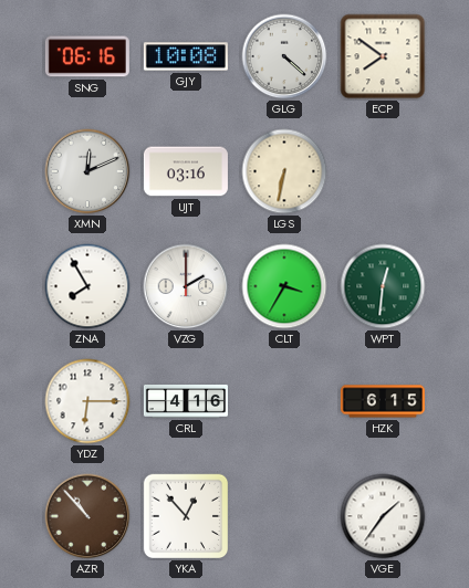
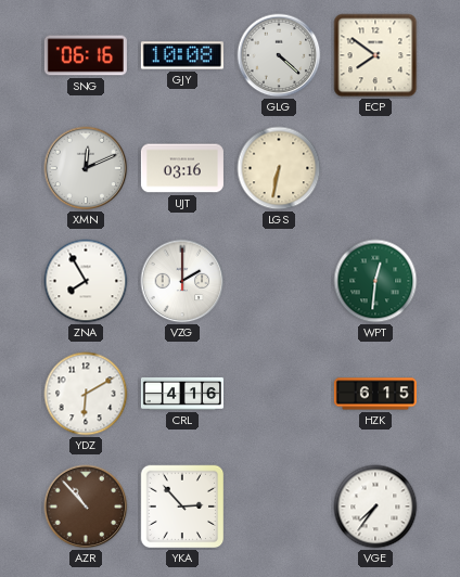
CLT: 3:35 -> none
YDZ: 6:15 -> 6:10
YKA: 12:53 -> 2:53
VGE: 1:36 -> 7:36
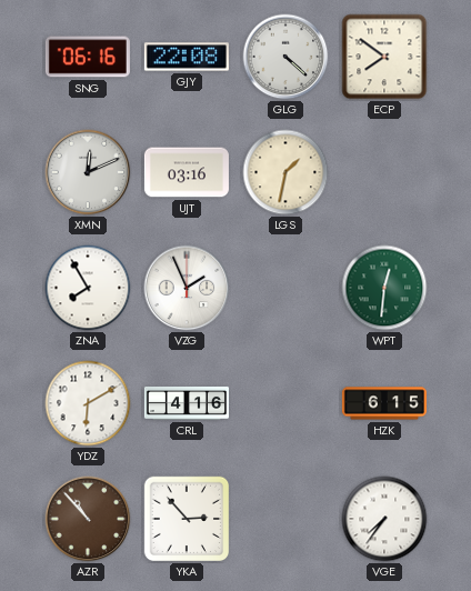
GJY: 10:08 -> 22:08
LGS: 6:32 -> 1:32
VZG: 2:00 -> 1:56
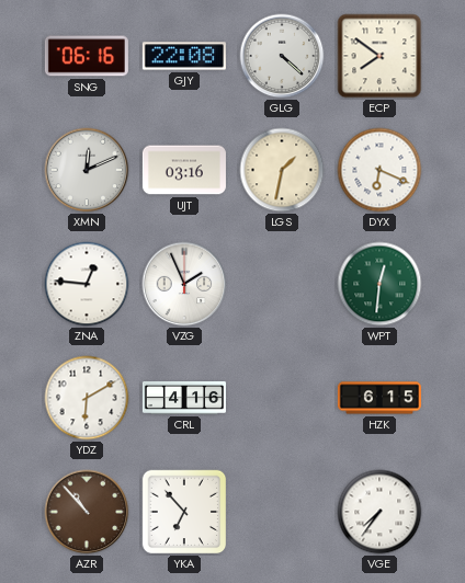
DYX: none -> 6:19
ZNA: 7:55 -> 12:46
YKA: 2:53 -> 6:53
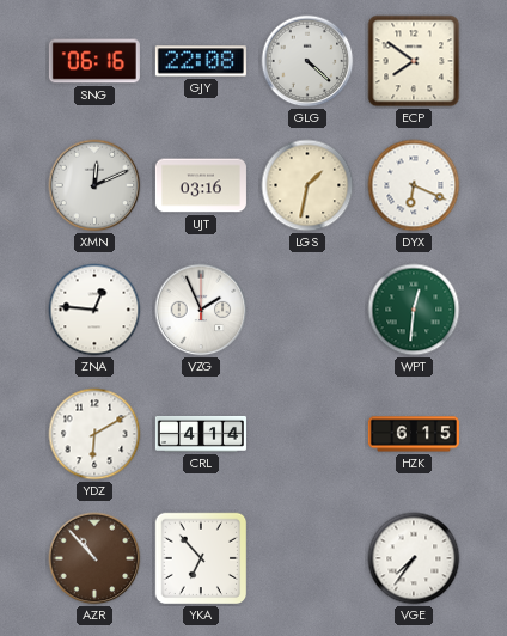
CRL: 4:16 -> 4:14
